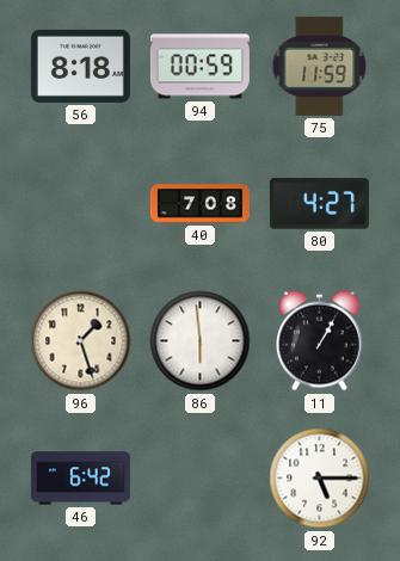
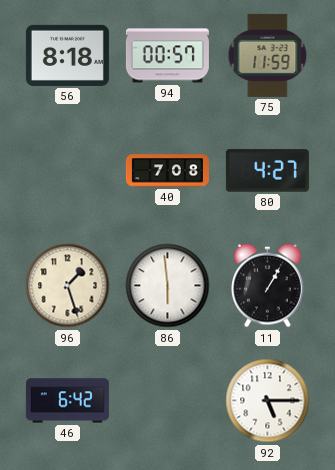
94: 00:59 -> 00:57
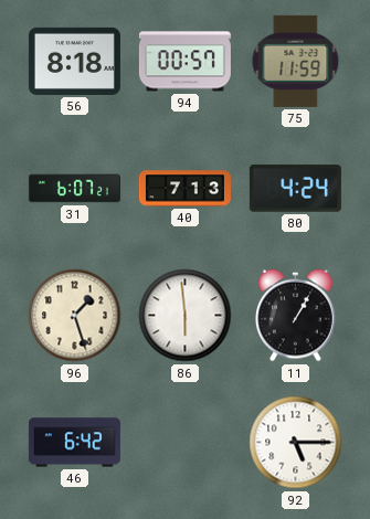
31: none -> 6:07
40: 7:08 -> 7:13
80: 4:27 -> 4:24
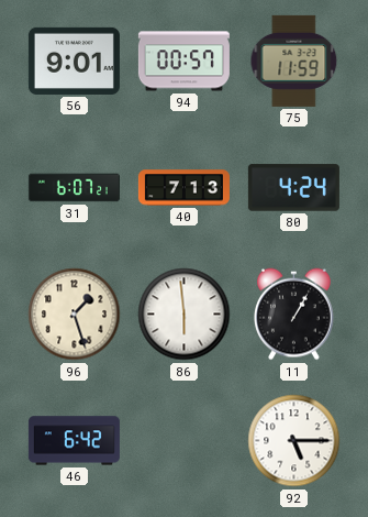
56: 8:18 -> 9:01
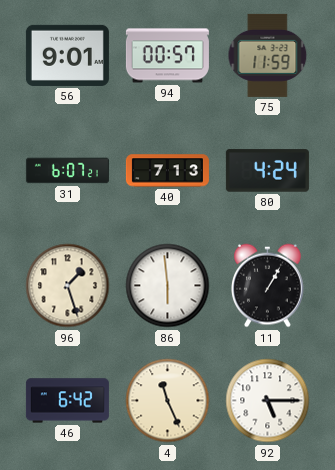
4: none -> 11:26
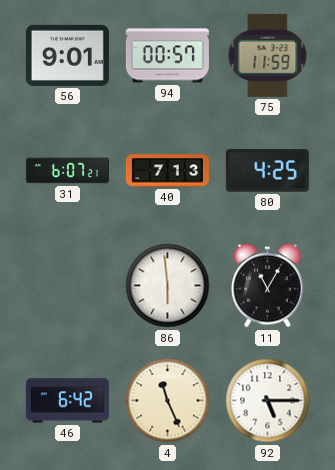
80: 4:24 -> 4:25
96: 1:27 -> none
11: 1:05 -> 11:05
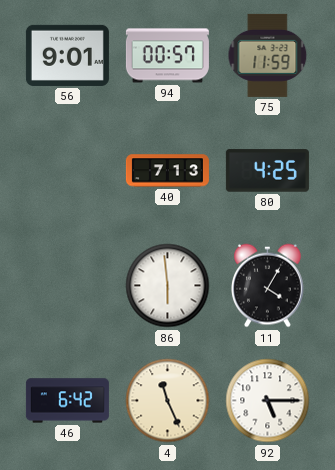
31: 6:07 -> none
11: 11:05 -> 4:05
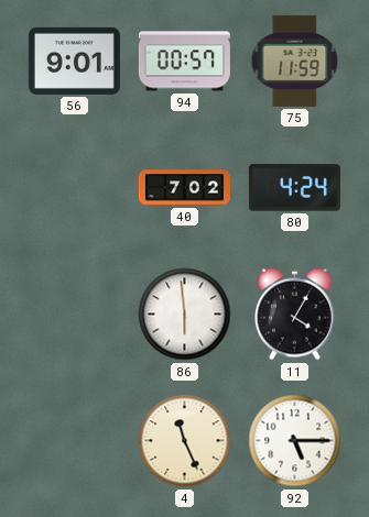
40: 7:13 -> 7:02
80: 4:25 -> 4:24
46: 6:42 -> none
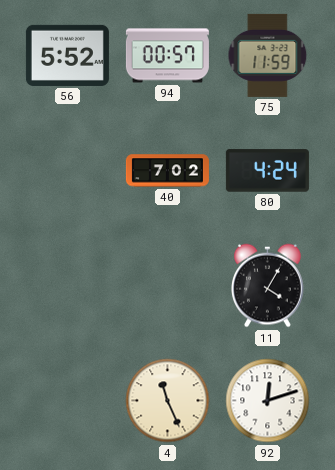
56: 9:01 -> 5:52
86: 5:59 -> none
92: 5:15 -> 12:12
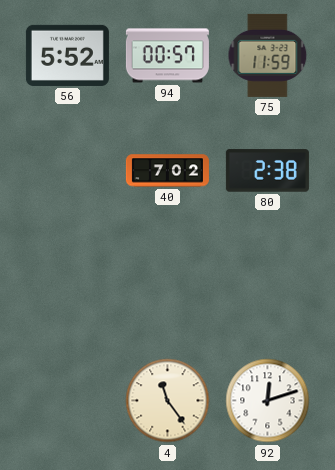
80: 4:24 -> 2:38
11: 4:05 -> none
4: 11:26 -> 11:24
